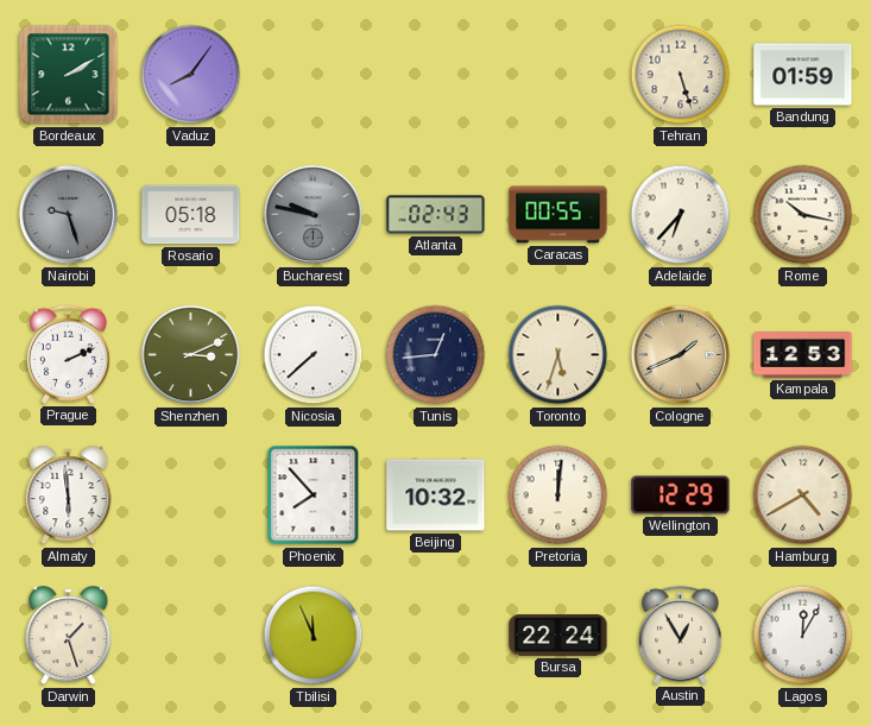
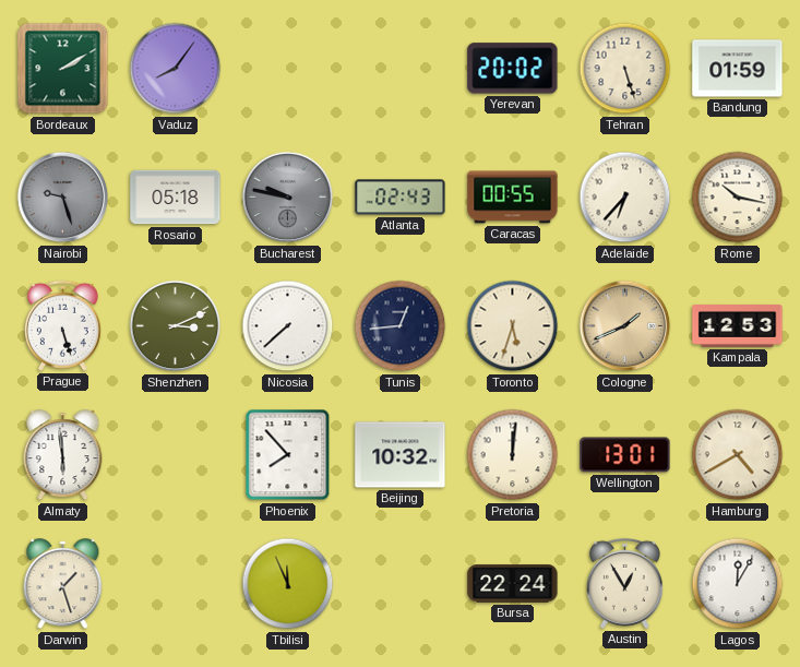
Yerevan: none -> 20:02
Prague: 2:11 -> 5:27
Wellington: 12:29 -> 13:01
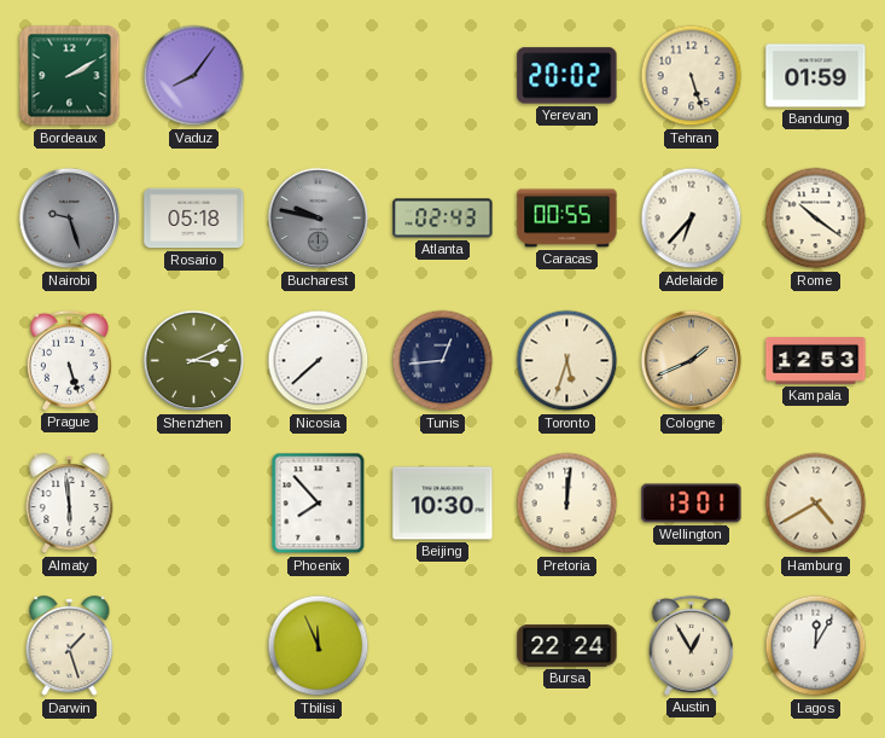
Rome: 10:17 -> 10:21
Beijing: 10:32 -> 10:30
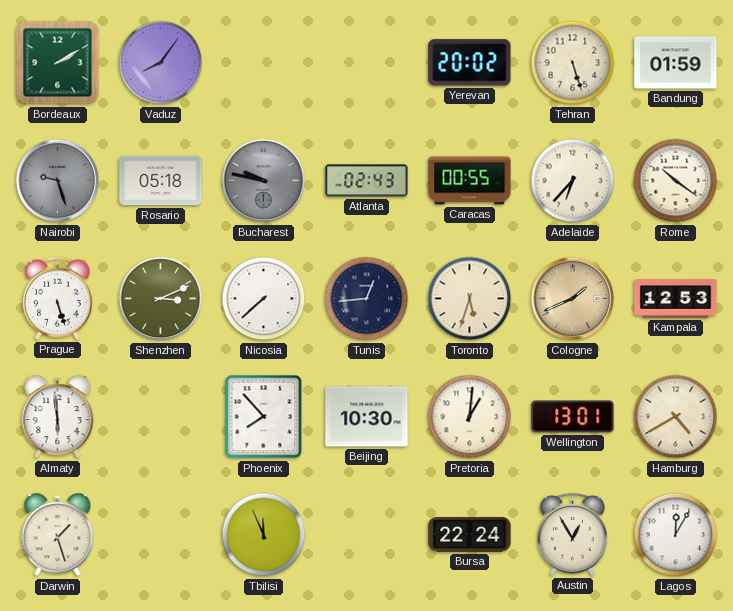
Pretoria: 12:01 -> 1:01
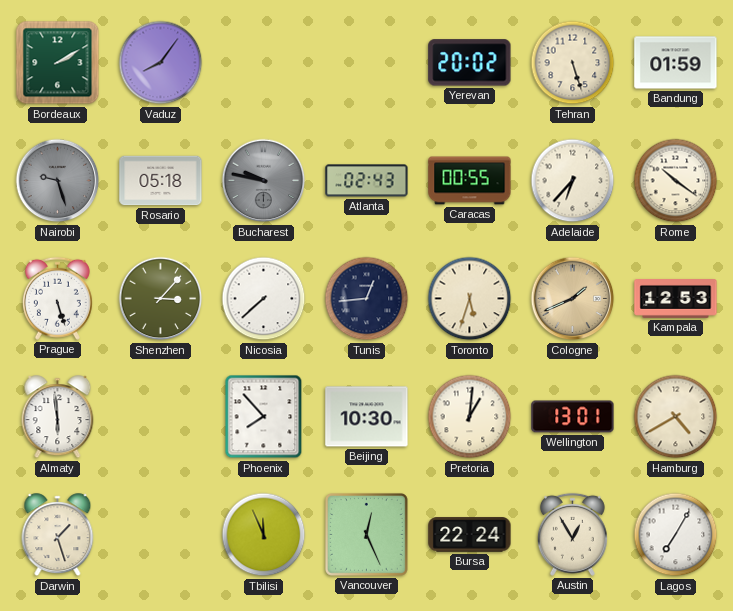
Shenzhen: 3:11 -> 3:07
Vancouver: none -> 12:26
Lagos: 12:05 -> 7:05
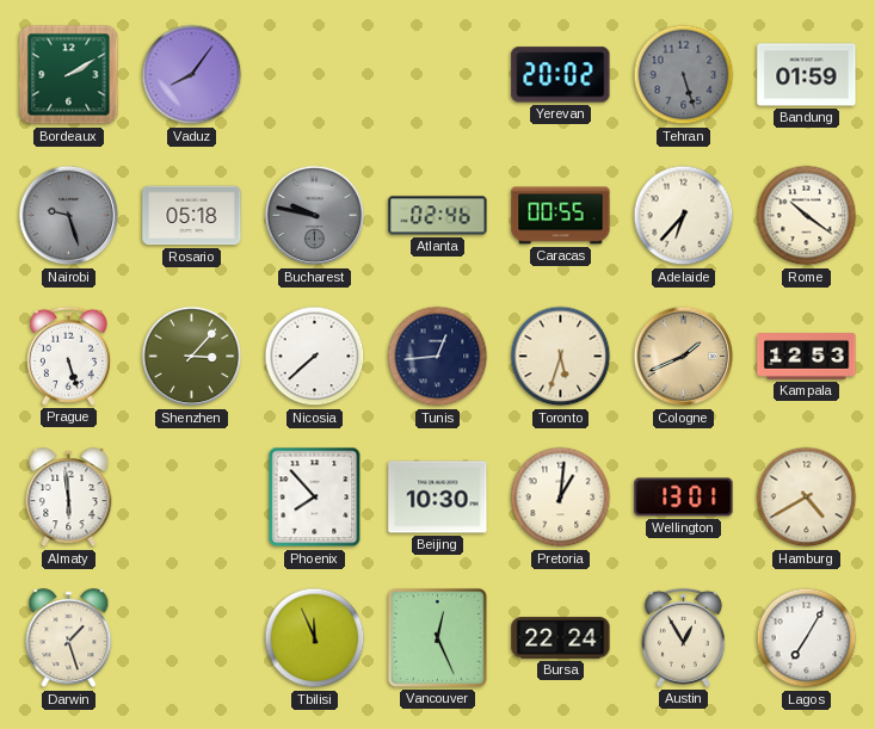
Tehran dial: cream -> grey
Atlanta: 02:43 -> 02:46
